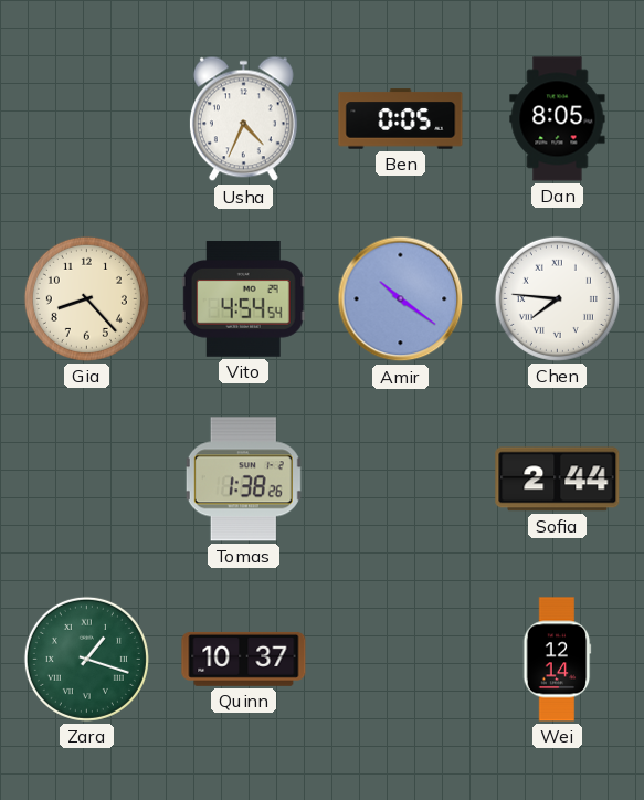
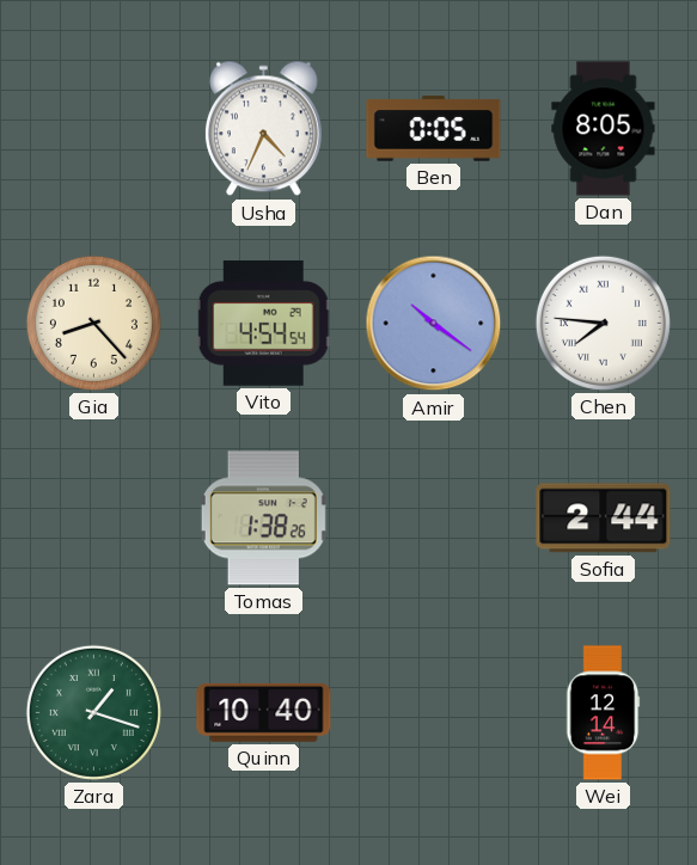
Quinn: 10:37 -> 10:40
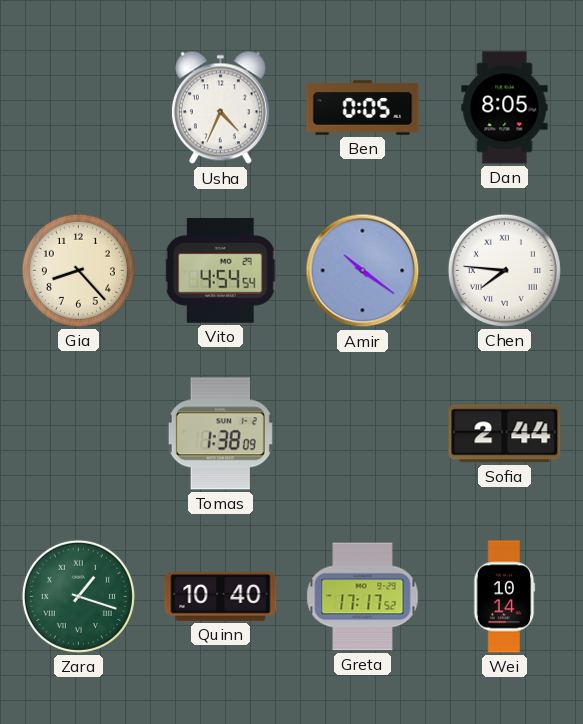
Tomas: 1:38:26 -> 1:38:09
Greta: none -> 17:17
Wei: 12:14 -> 10:14
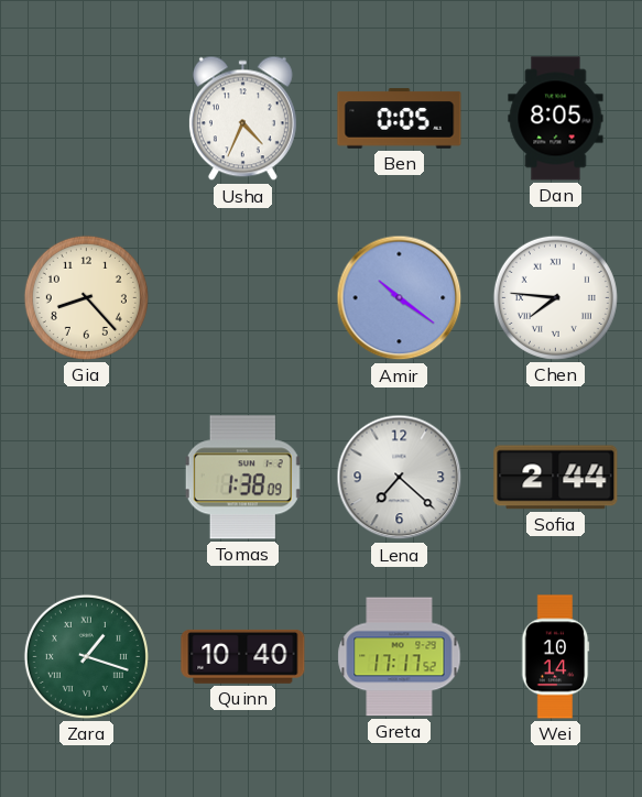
Vito: 4:54 -> none
Lena: none -> 7:22
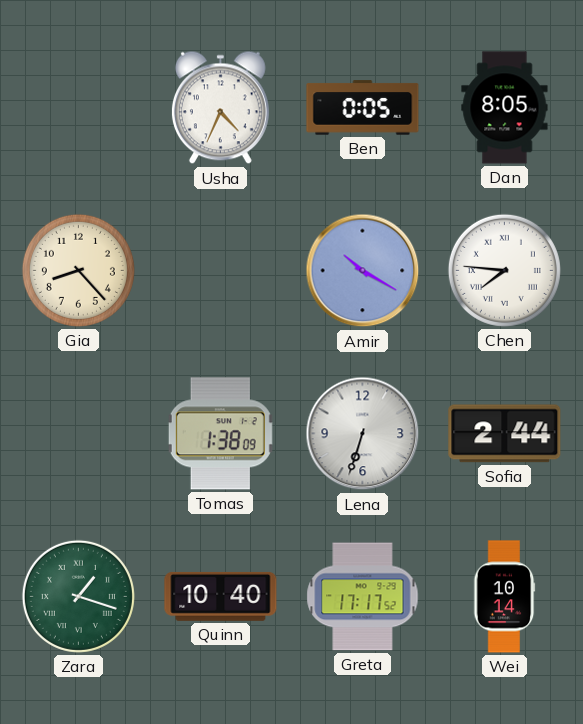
Amir: 10:21 -> 10:20
Lena: 7:22 -> 6:33
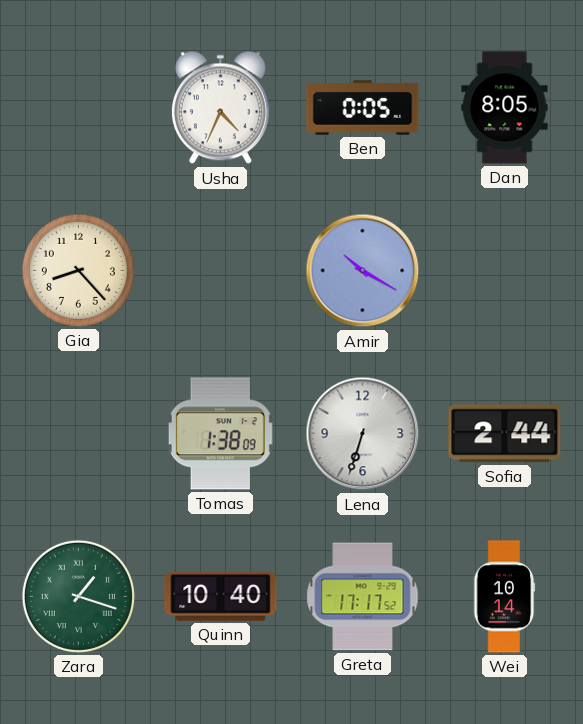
Chen: 7:46 -> none
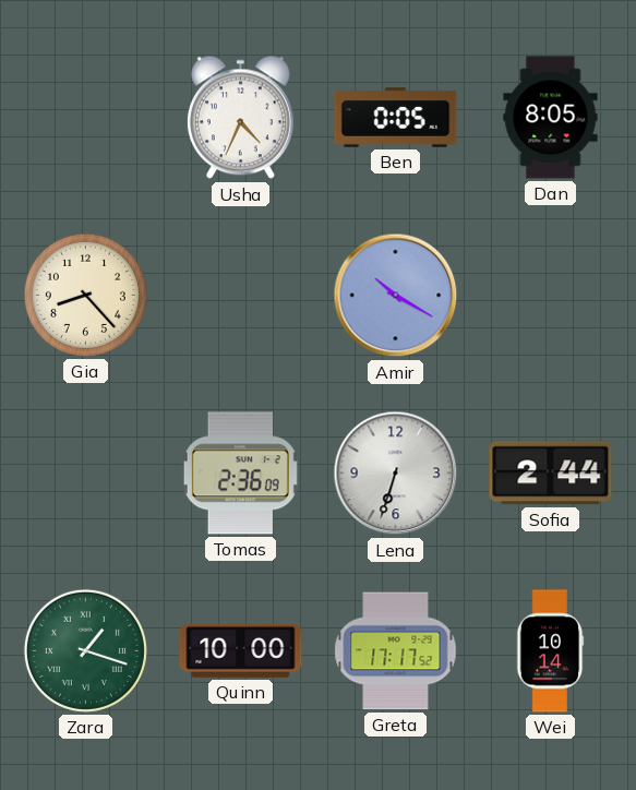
Tomas: 1:38 -> 2:36
Quinn: 10:40 -> 10:00
